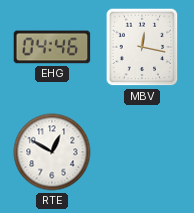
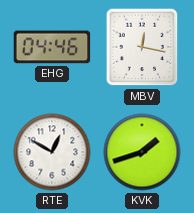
KVK: none -> 1:42
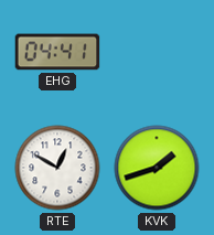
EHG: 04:46 -> 04:41
MBV: 12:17 -> none
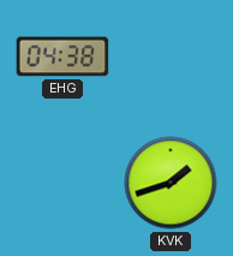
EHG: 04:41 -> 04:38
RTE: 12:50 -> none
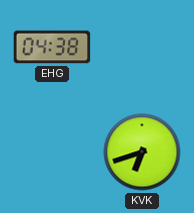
KVK: 1:42 -> 6:42
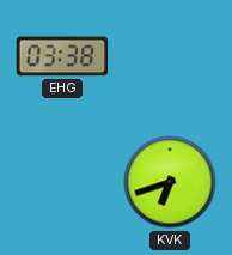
EHG: 04:38 -> 03:38
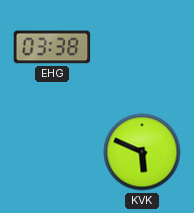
KVK: 6:42 -> 5:49
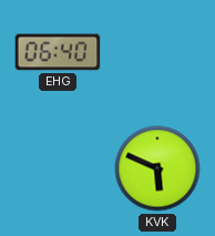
EHG: 03:38 -> 06:40
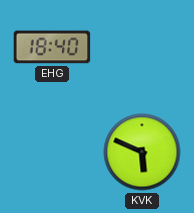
EHG: 06:40 -> 18:40
